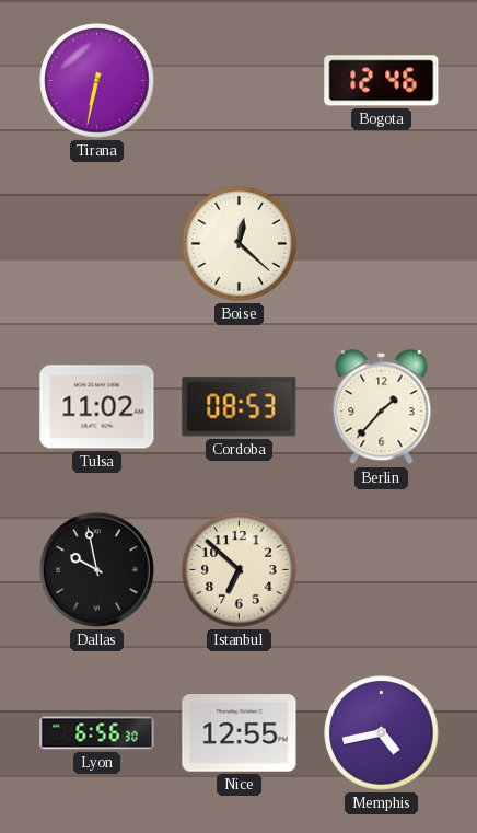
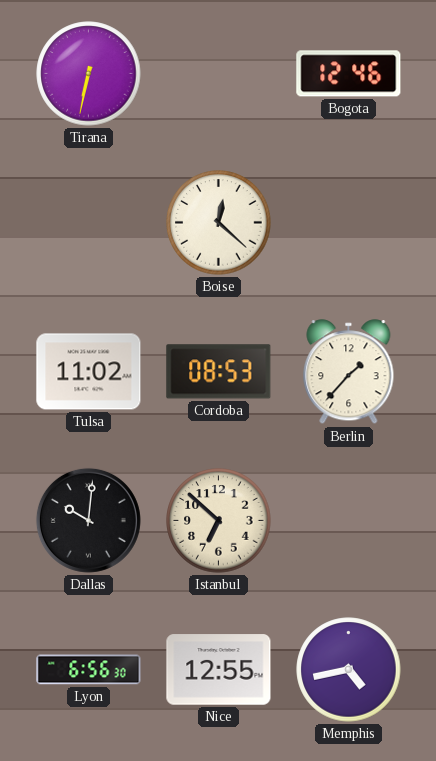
Dallas: 9:58 -> 10:01
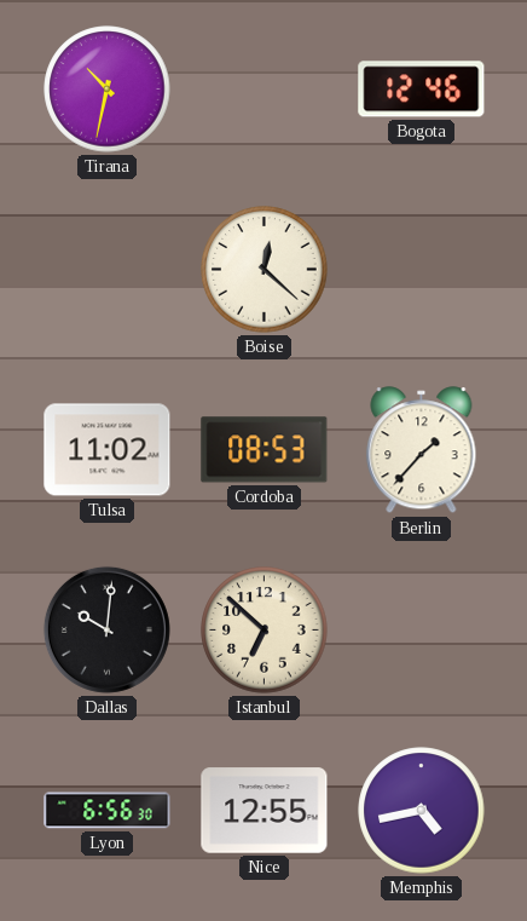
Tirana: 6:32 -> 10:32
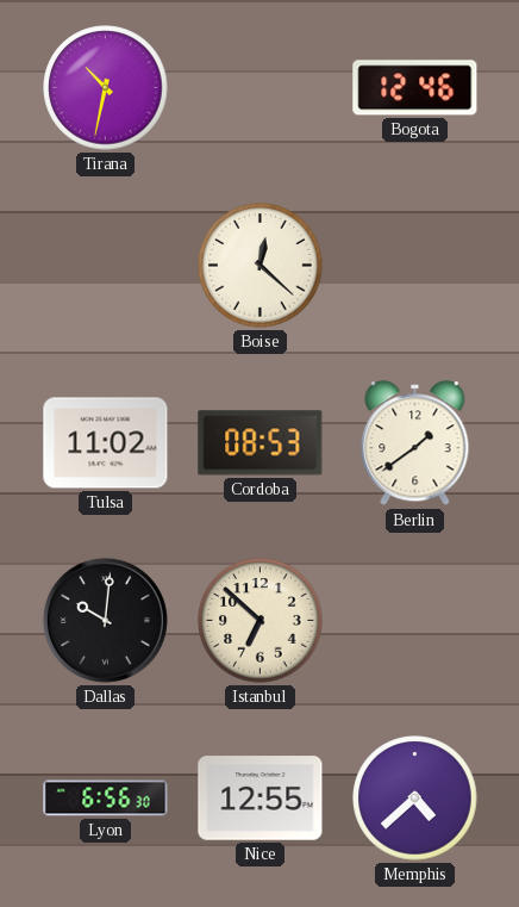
Berlin: 1:37 -> 1:39
Memphis: 4:43 -> 4:38
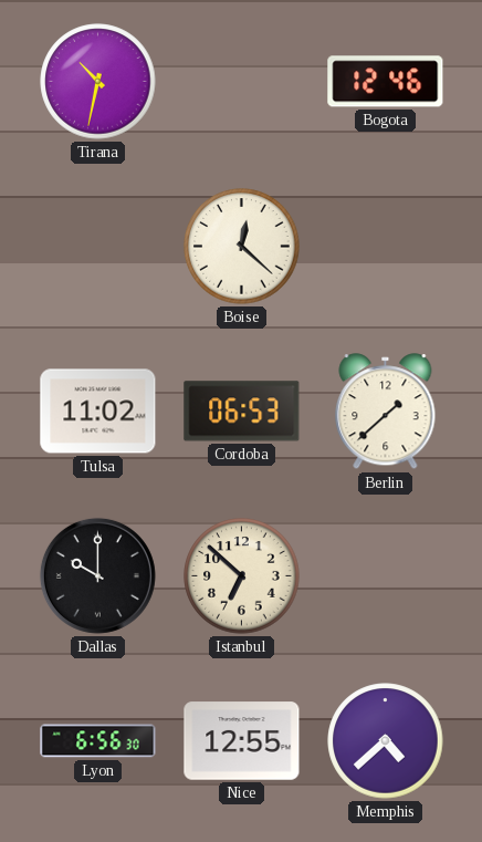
Cordoba: 08:53 -> 06:53
Berlin: 1:39 -> 1:38
Dallas: 10:01 -> 10:00
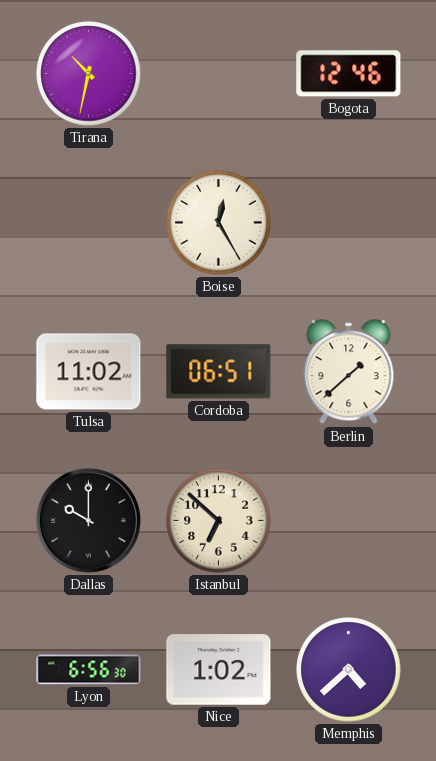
Boise: 12:22 -> 12:25
Cordoba: 06:53 -> 06:51
Nice: 12:55 -> 1:02
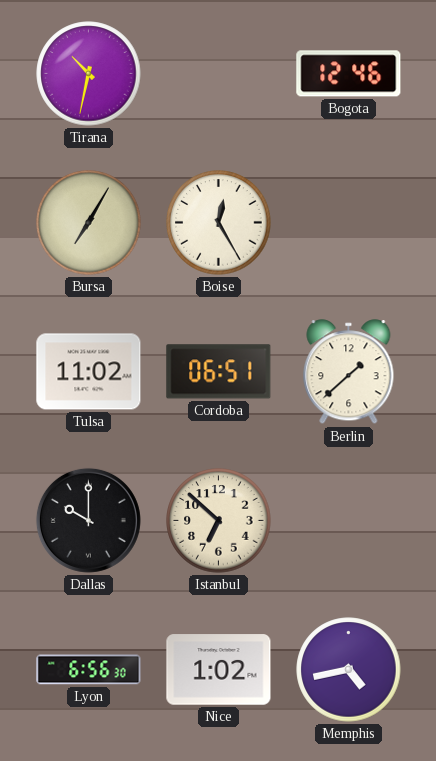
Bursa: none -> 7:05
Memphis: 4:38 -> 4:43
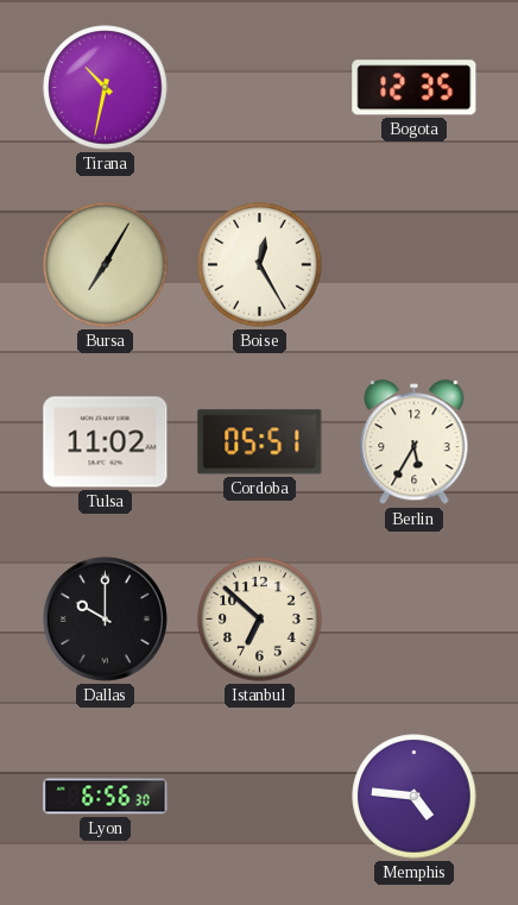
Bogota: 12:46 -> 12:35
Cordoba: 06:51 -> 05:51
Berlin: 1:38 -> 5:35
Nice: 1:02 -> none
Memphis: 4:43 -> 4:46
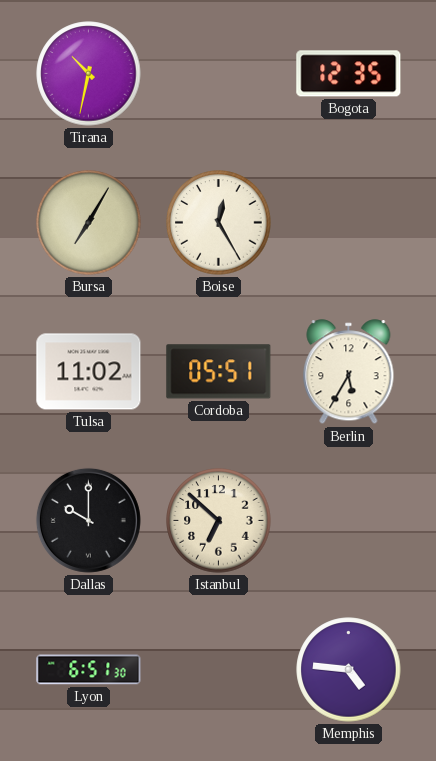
Lyon: 6:56 -> 6:51
